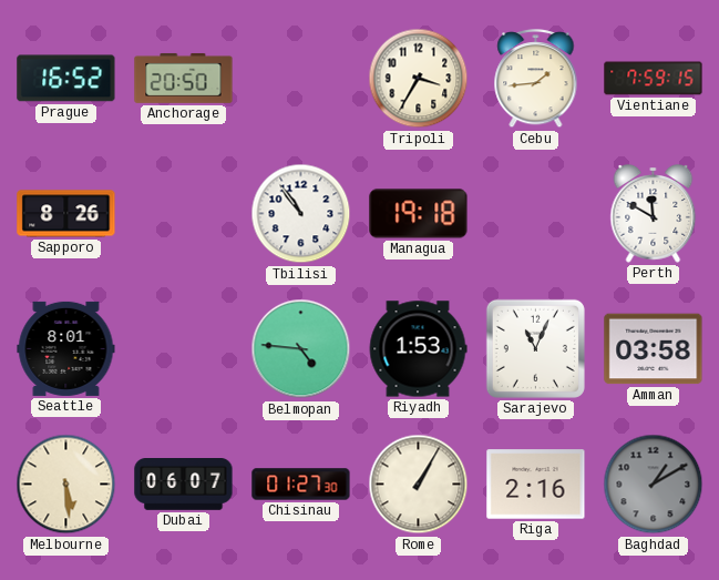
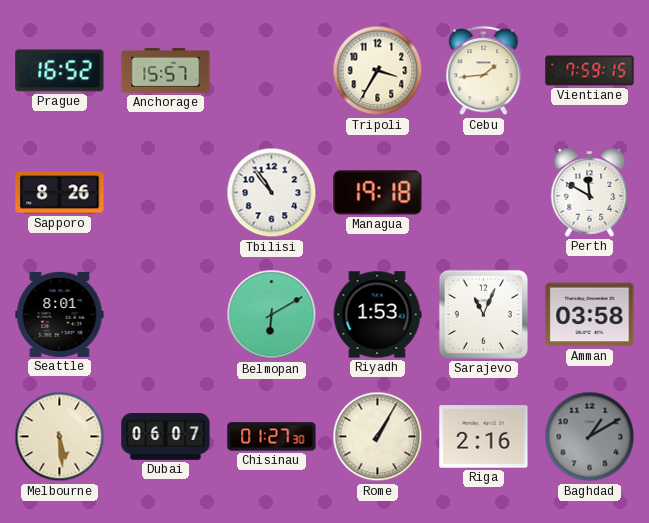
Anchorage: 20:50 -> 15:57
Belmopan: 4:46 -> 6:10
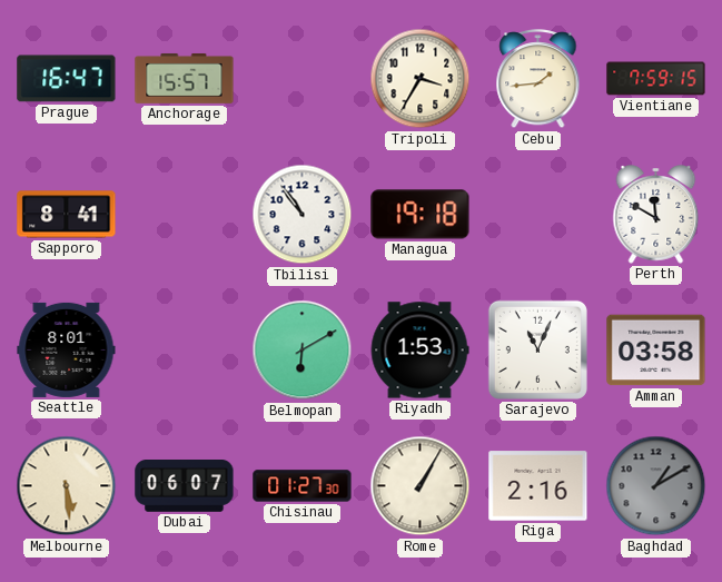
Prague: 16:52 -> 16:47
Sapporo: 8:26 -> 8:41
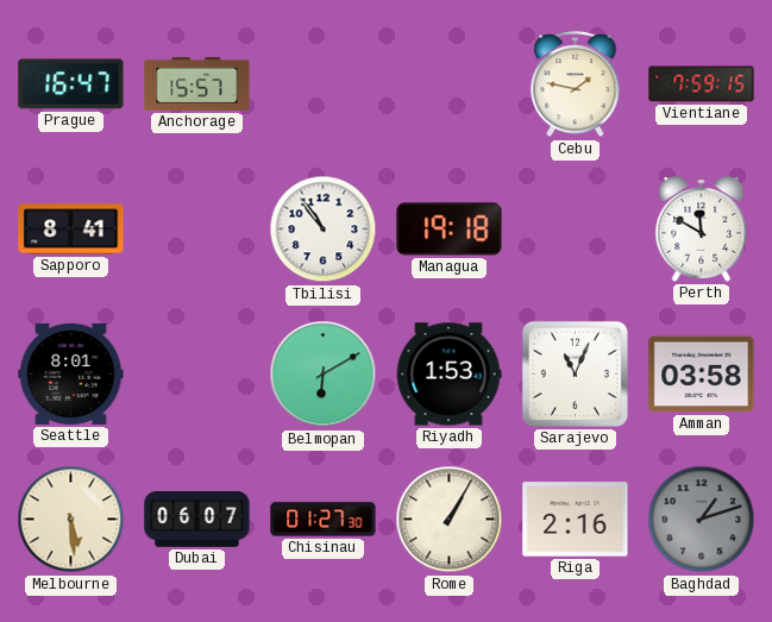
Tripoli: 3:35 -> none
Cebu: 1:44 -> 1:47
Baghdad: 1:10 -> 1:12
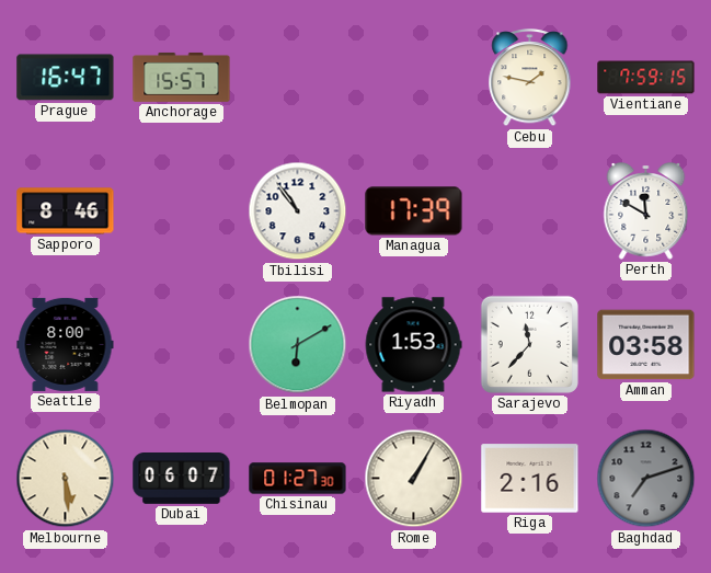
Sapporo: 8:41 -> 8:46
Managua: 19:18 -> 17:39
Seattle: 8:01 -> 8:00
Sarajevo: 11:04 -> 11:37
Baghdad: 1:12 -> 7:12
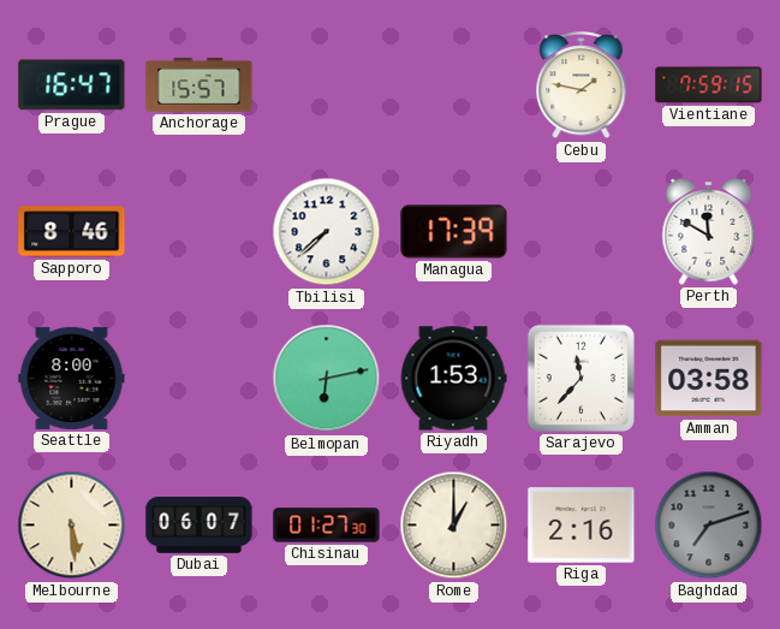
Tbilisi: 10:54 -> 7:38
Belmopan: 6:10 -> 6:13
Rome: 1:05 -> 1:00
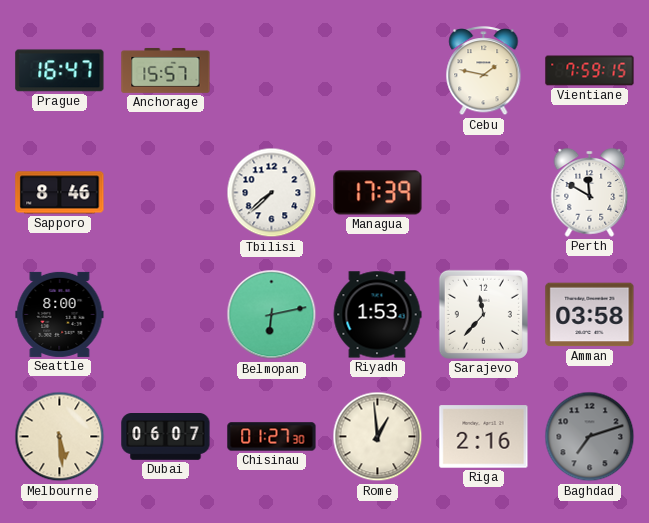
Rome: 1:00 -> 12:59
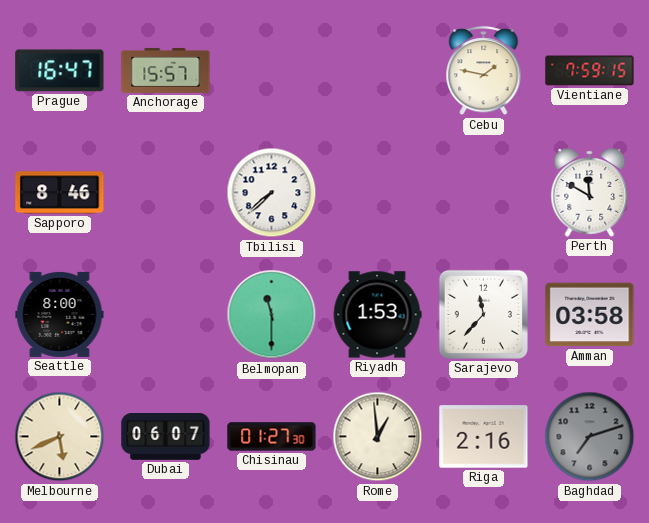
Managua: 17:39 -> none
Belmopan: 6:13 -> 11:30
Melbourne: 5:29 -> 5:41
